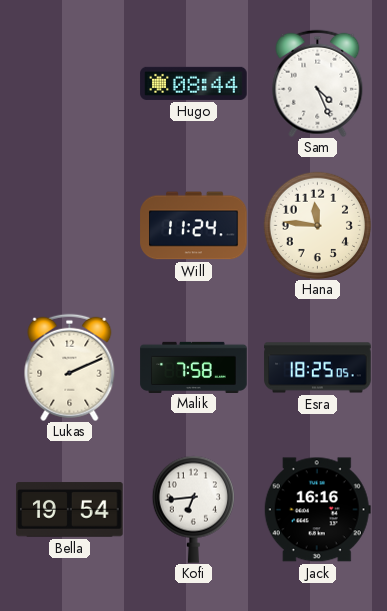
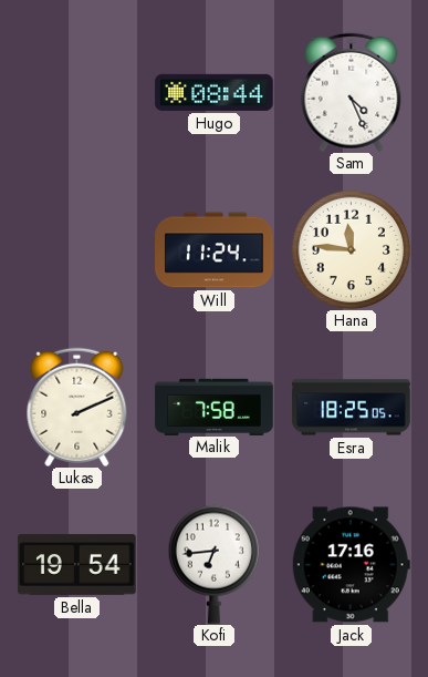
Jack: 16:16 -> 17:16
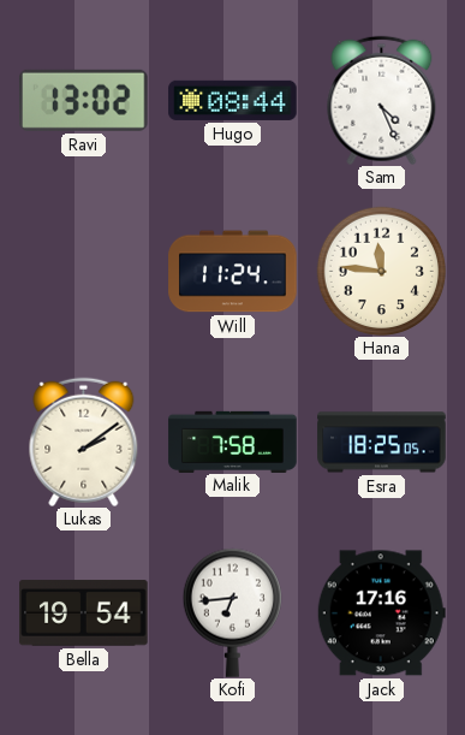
Ravi: none -> 13:02
Lukas: 2:11 -> 2:09
